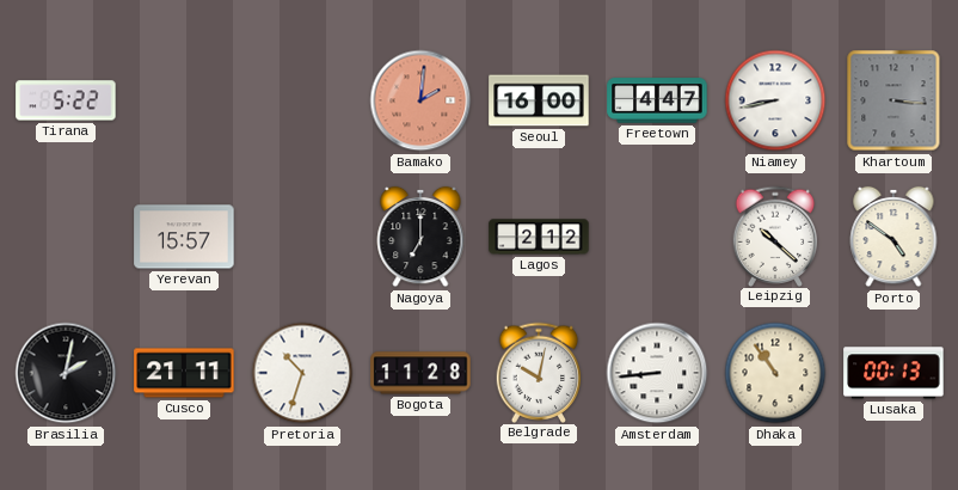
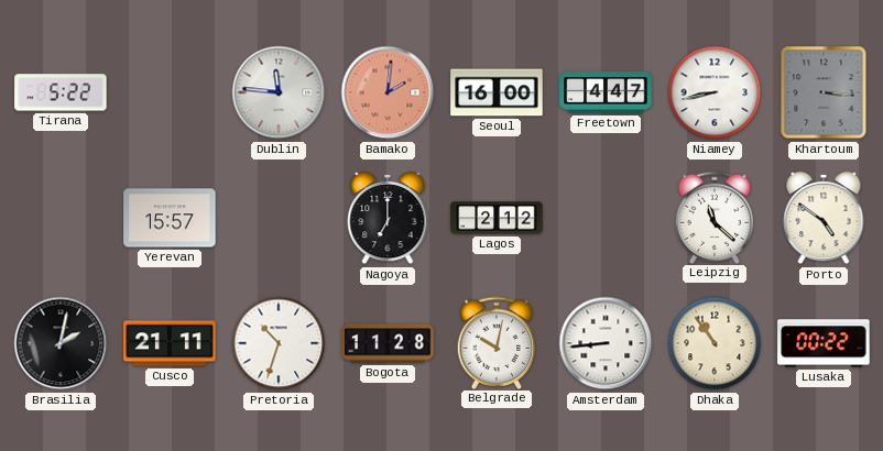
Dublin: none -> 11:46
Leipzig: 10:22 -> 11:22
Lusaka: 00:13 -> 00:22
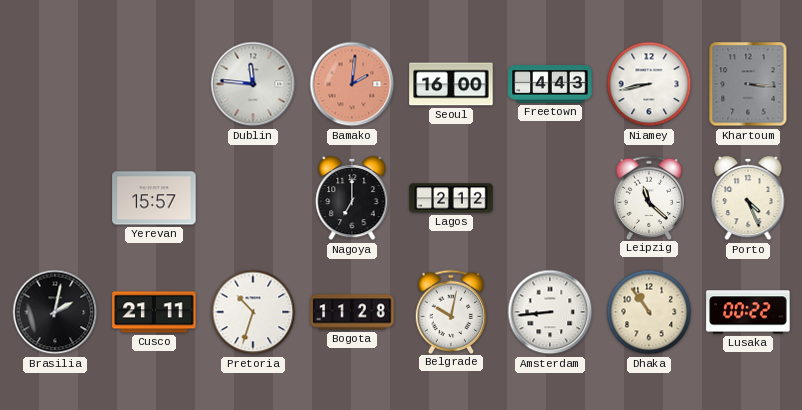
Tirana: 5:22 -> none
Freetown: 4:47 -> 4:43
Porto: 4:51 -> 4:26
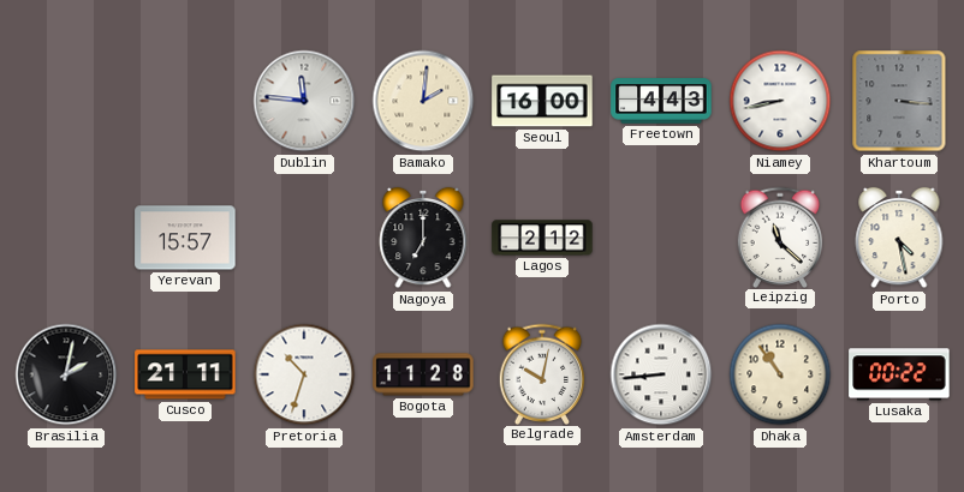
Bamako dial: salmon -> cream
Porto: 4:26 -> 4:28
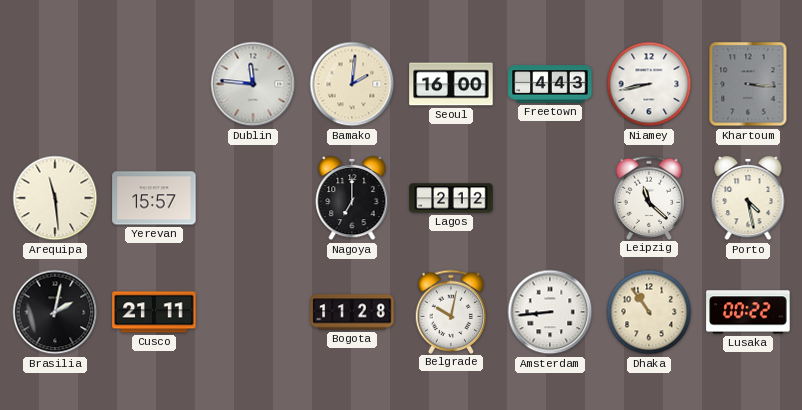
Arequipa: none -> 11:29
Pretoria: 10:33 -> none
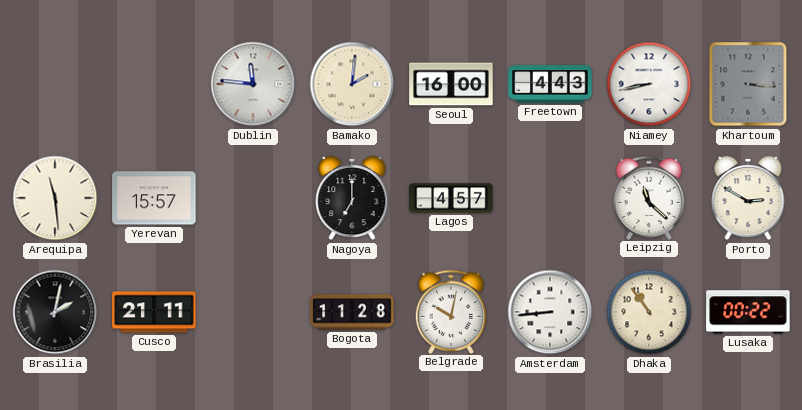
Lagos: 2:12 -> 4:57
Porto: 4:28 -> 2:50
